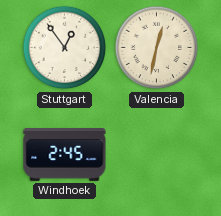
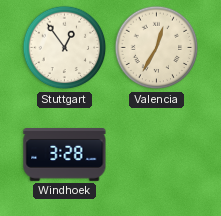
Valencia: 12:32 -> 12:35
Windhoek: 2:45 -> 3:28
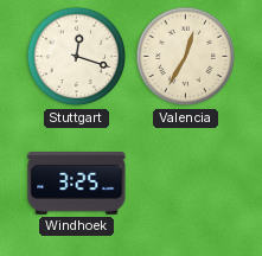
Stuttgart: 12:54 -> 12:18
Windhoek: 3:28 -> 3:25
